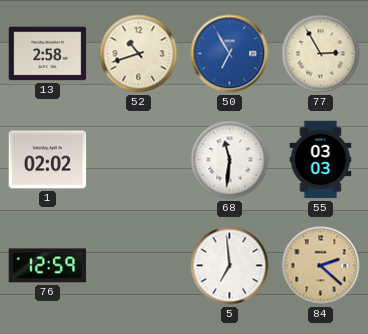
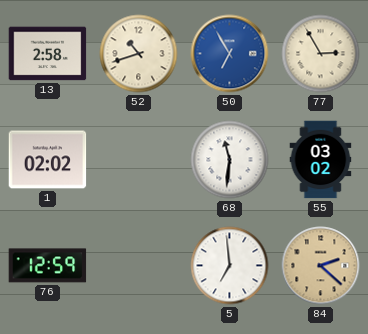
55: 03:03 -> 03:02
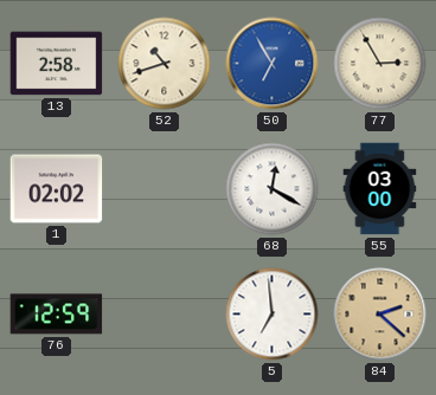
68: 11:31 -> 12:20
55: 03:02 -> 03:00
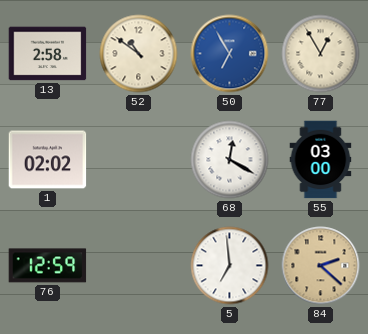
52: 10:42 -> 10:51
77: 2:55 -> 12:55
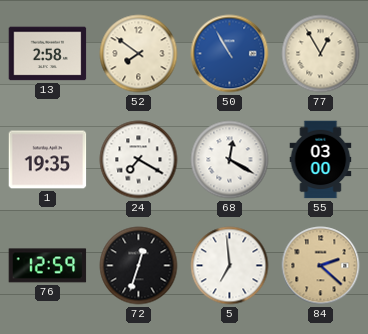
52: 10:51 -> 7:51
50: 6:55 -> 10:55
1: 02:02 -> 19:35
24: none -> 7:20
72: none -> 12:33
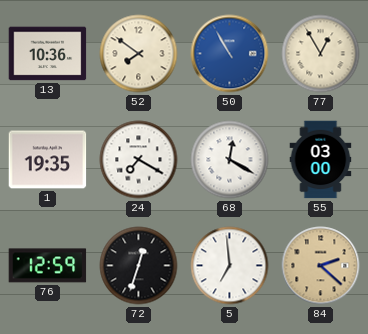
13: 2:58 -> 10:36
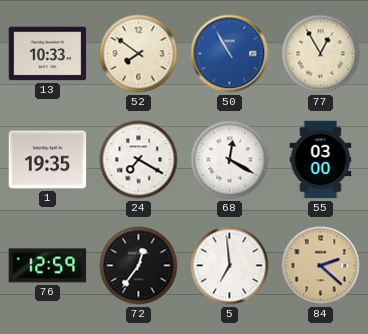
13: 10:36 -> 10:33
72: 12:33 -> 12:36
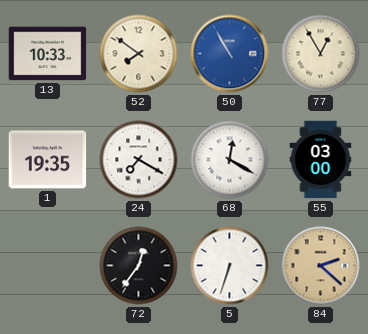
76: 12:59 -> none
5: 6:59 -> 6:33
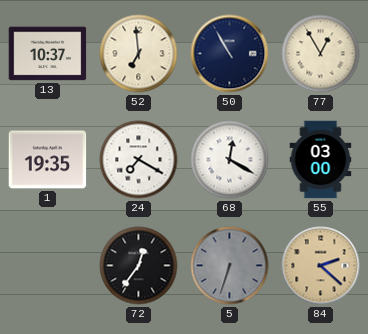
13: 10:33 -> 10:37
52: 7:51 -> 6:59
50 dial: blue -> navy
5 dial: white -> grey
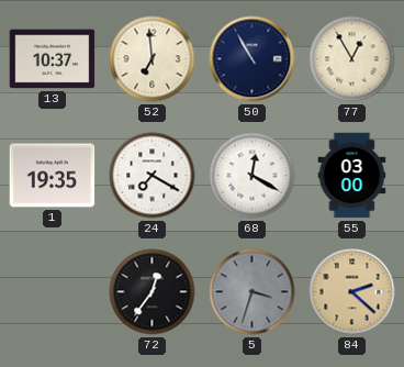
5: 6:33 -> 3:33
